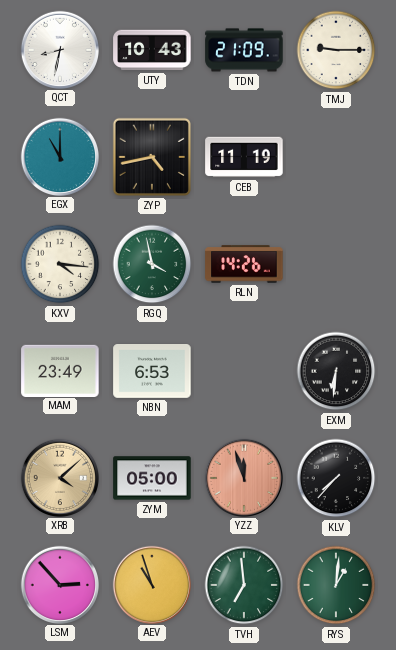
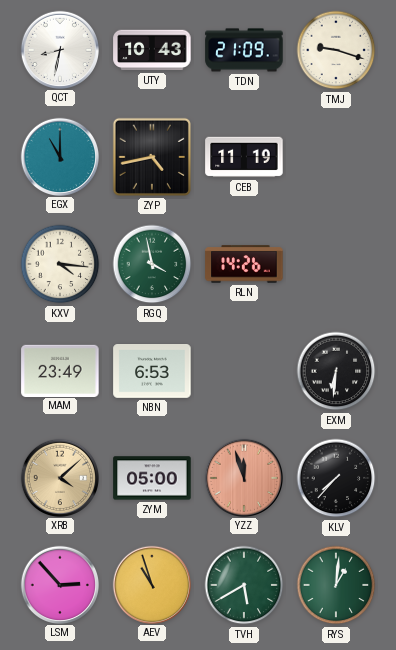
TMJ: 9:15 -> 9:18
TVH: 6:59 -> 5:40
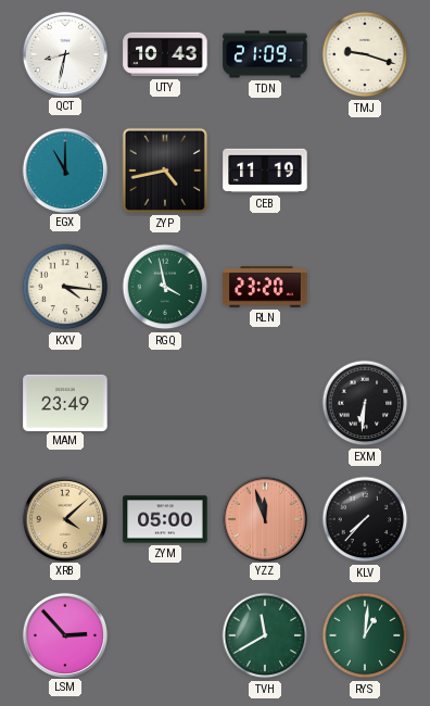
RLN: 14:26 -> 23:20
NBN: 6:53 -> none
AEV: 10:57 -> none
TVH: 5:40 -> 11:40
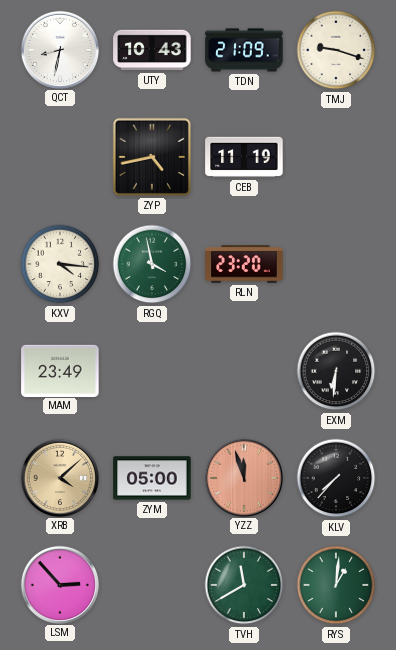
EGX: 11:00 -> none
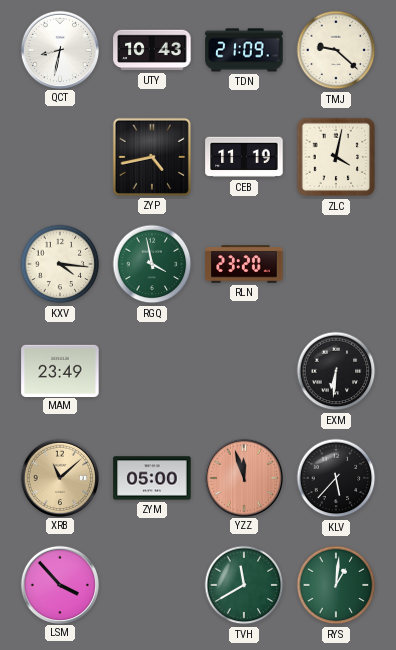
TMJ: 9:18 -> 9:22
ZLC: none -> 4:02
XRB: 4:08 -> 11:08
KLV: 7:37 -> 5:37
LSM: 2:53 -> 3:53
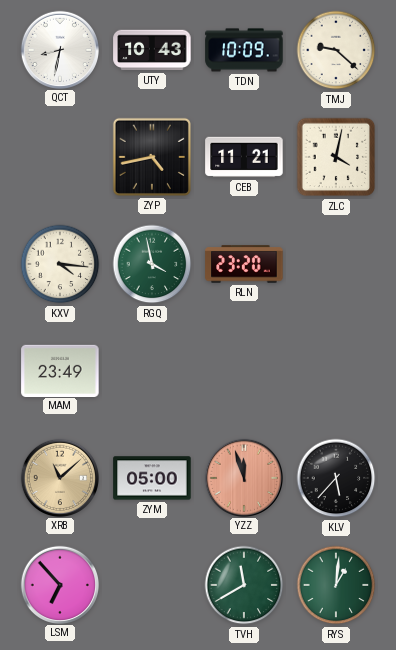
TDN: 21:09 -> 10:09
CEB: 11:19 -> 11:21
EXM: 6:31 -> none
LSM: 3:53 -> 6:53
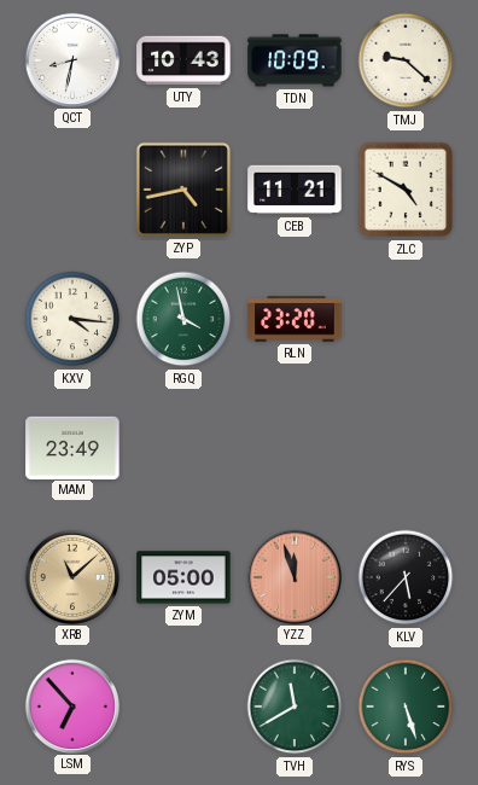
ZLC: 4:02 -> 4:50
RYS: 1:01 -> 5:27
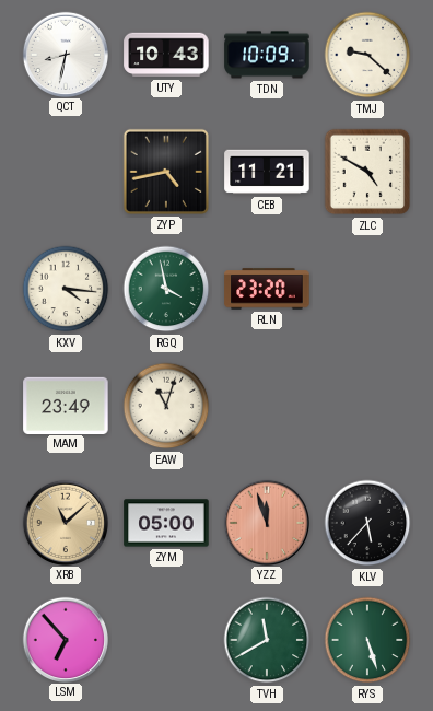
EAW: none -> 11:03
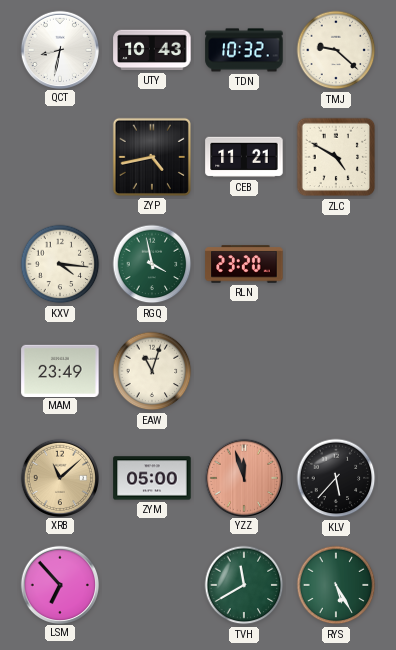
TDN: 10:09 -> 10:32
RYS: 5:27 -> 5:25
